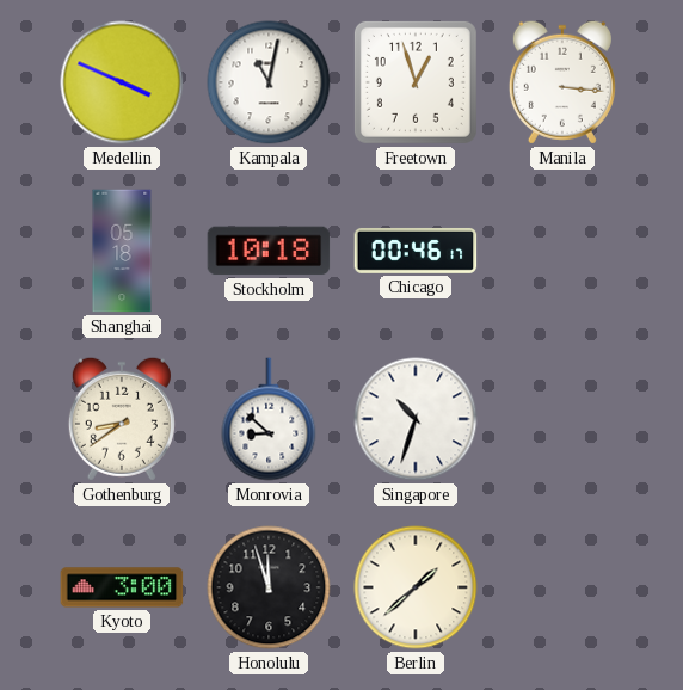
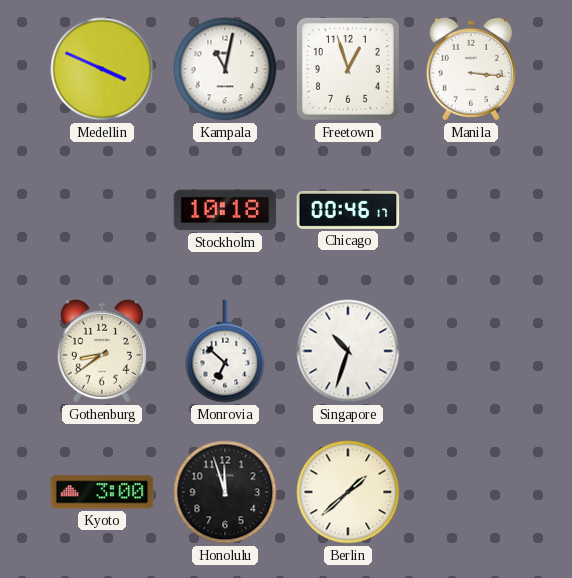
Shanghai: 05:18 -> none
Monrovia: 8:52 -> 6:52
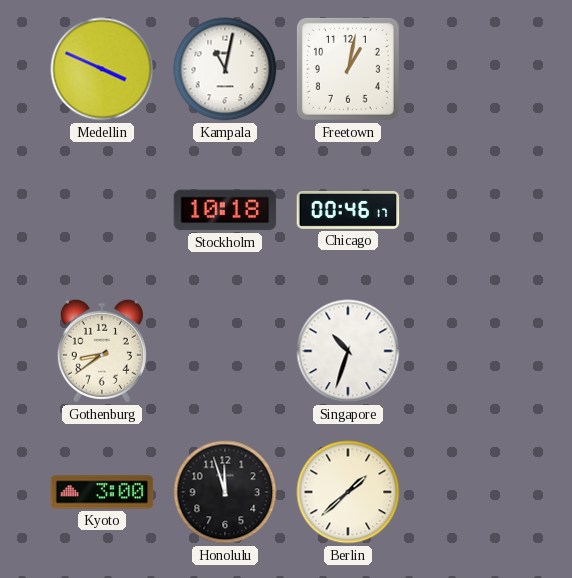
Freetown: 12:57 -> 1:02
Manila: 3:16 -> none
Monrovia: 6:52 -> none
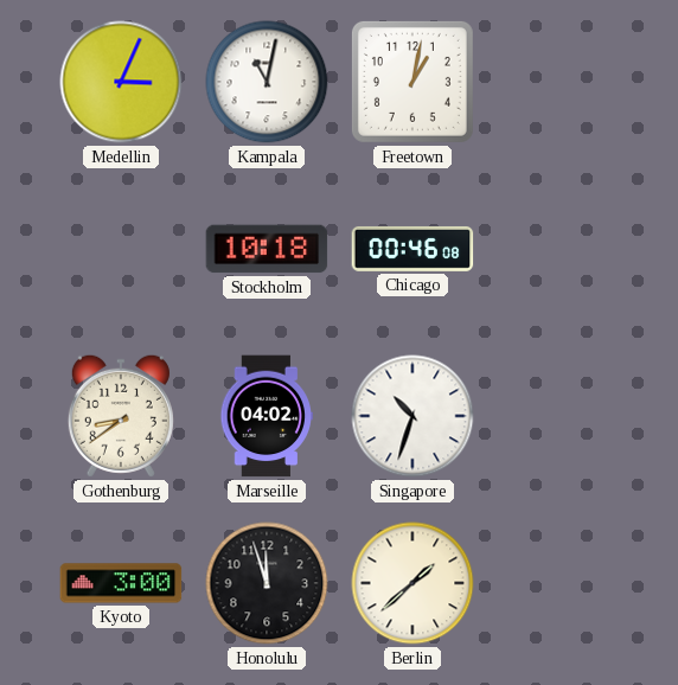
Medellin: 3:49 -> 3:04
Chicago: 00:46:17 -> 00:46:08
Marseille: none -> 04:02
